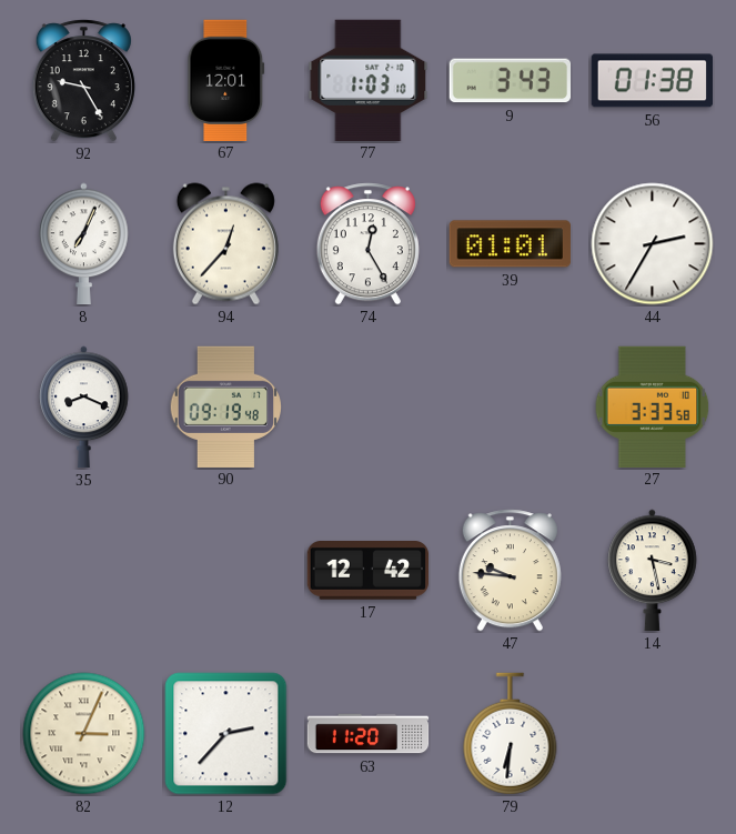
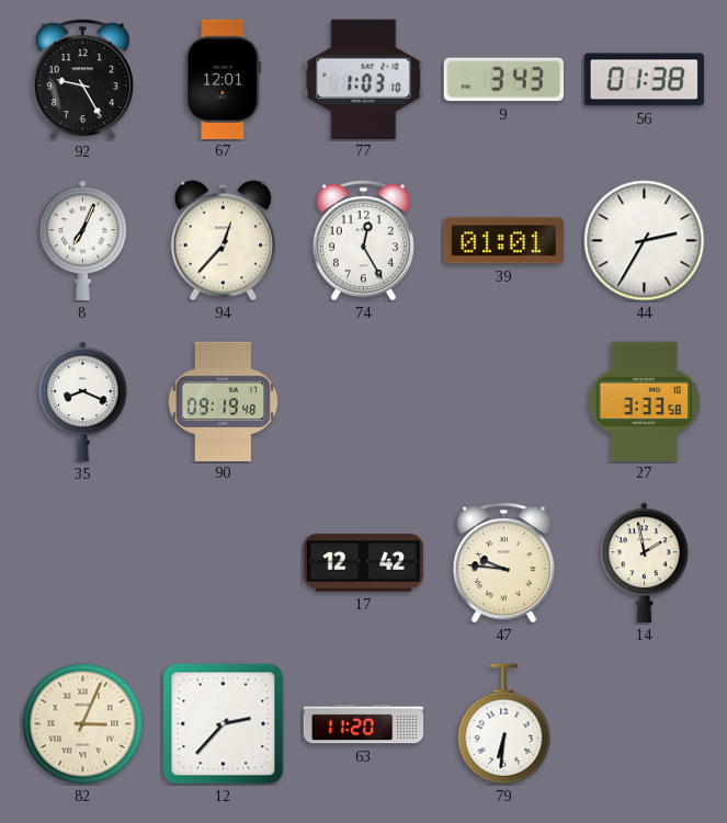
14: 3:28 -> 1:58
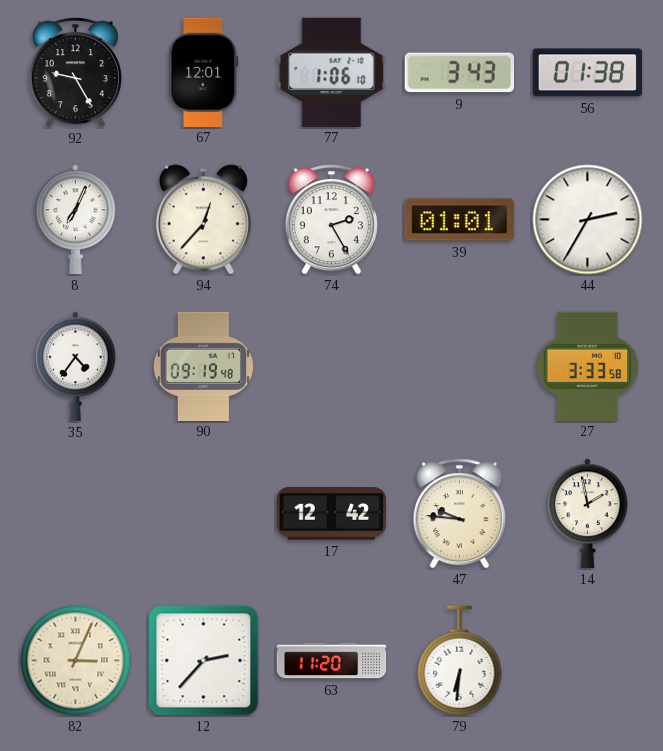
77: 1:03 -> 1:06
74: 12:25 -> 2:25
35: 8:19 -> 4:36
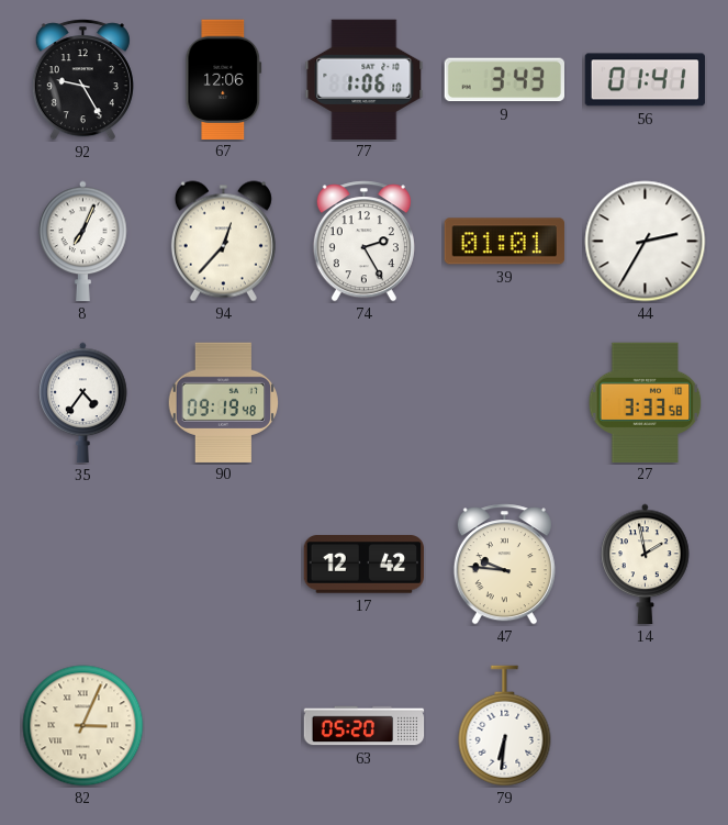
67: 12:01 -> 12:06
56: 01:38 -> 01:41
12: 2:37 -> none
63: 11:20 -> 05:20
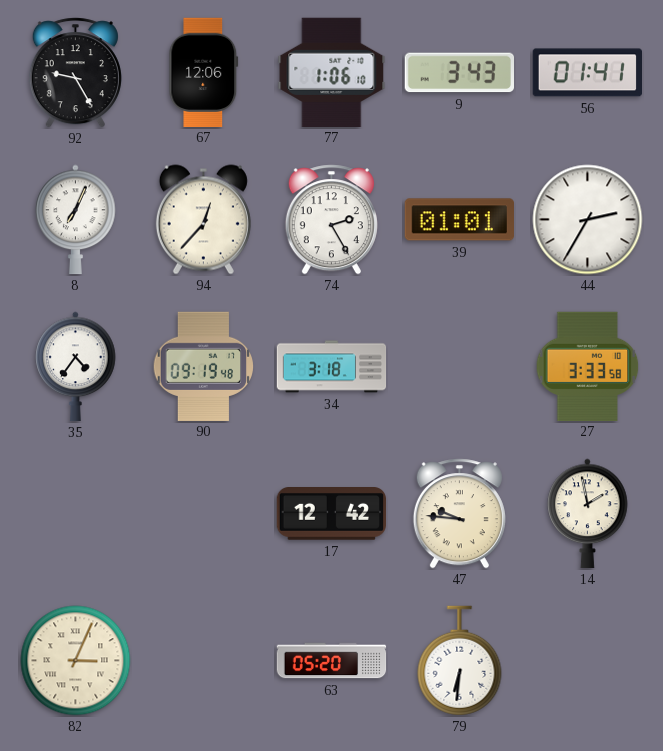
34: none -> 3:18
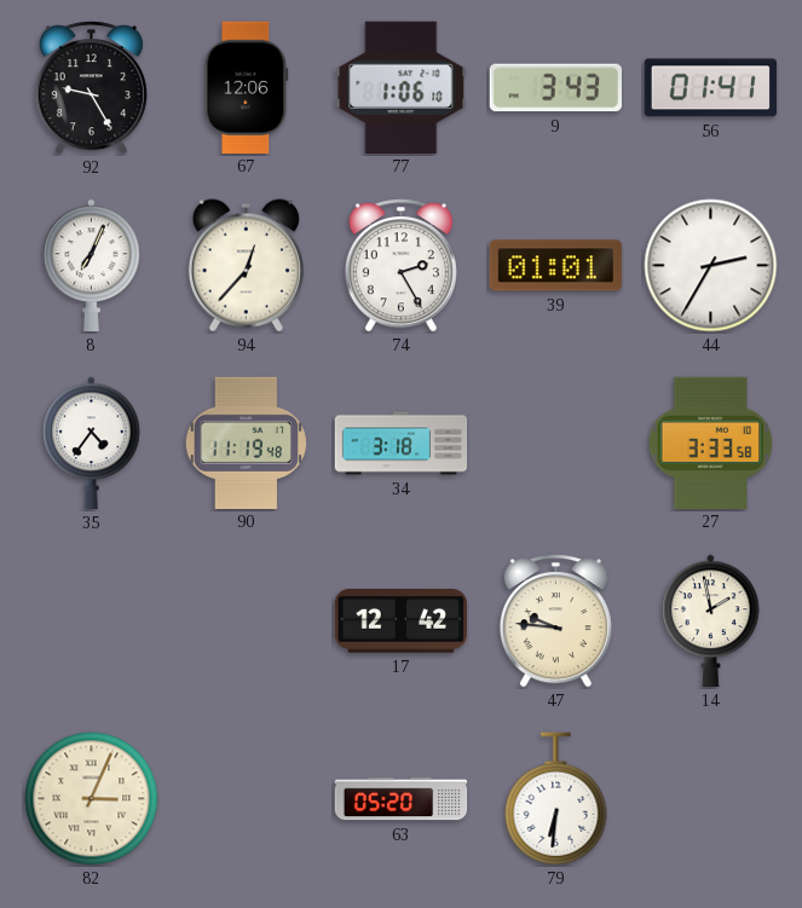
90: 09:19 -> 11:19
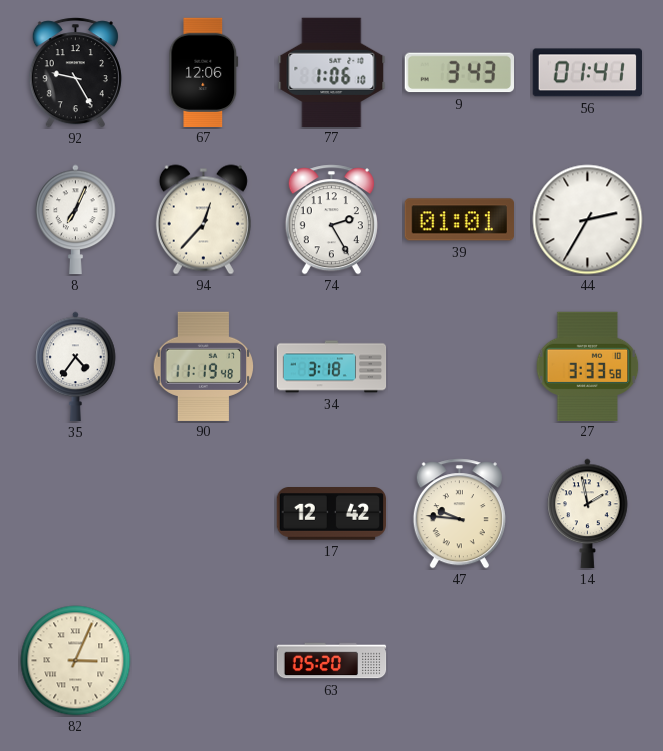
79: 6:31 -> none
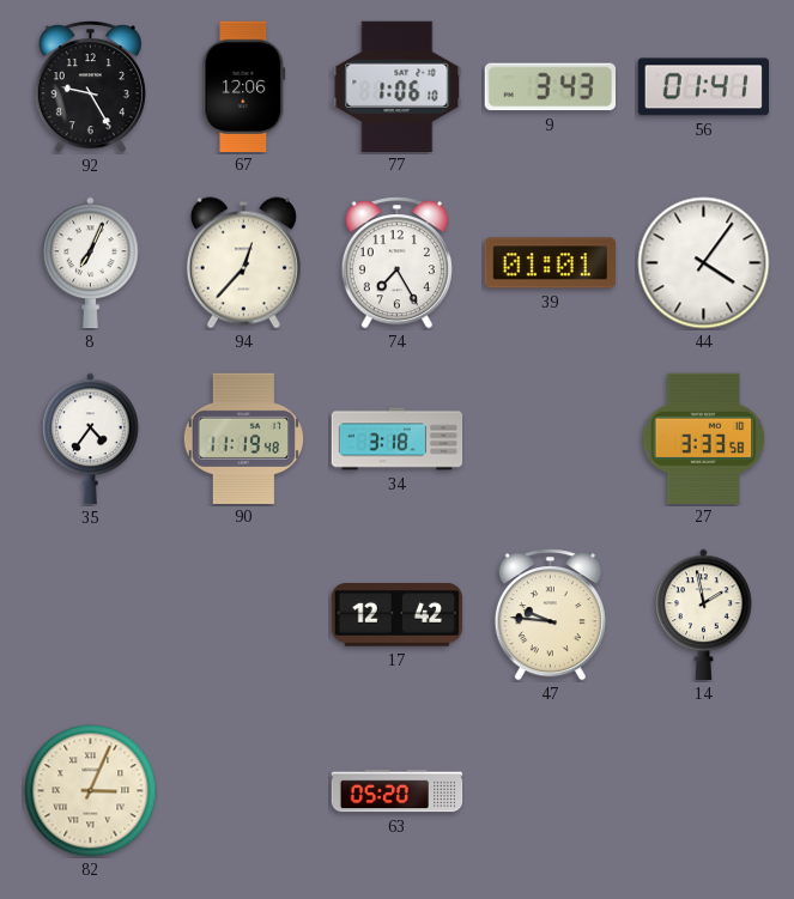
74: 2:25 -> 7:25
44: 2:35 -> 4:06
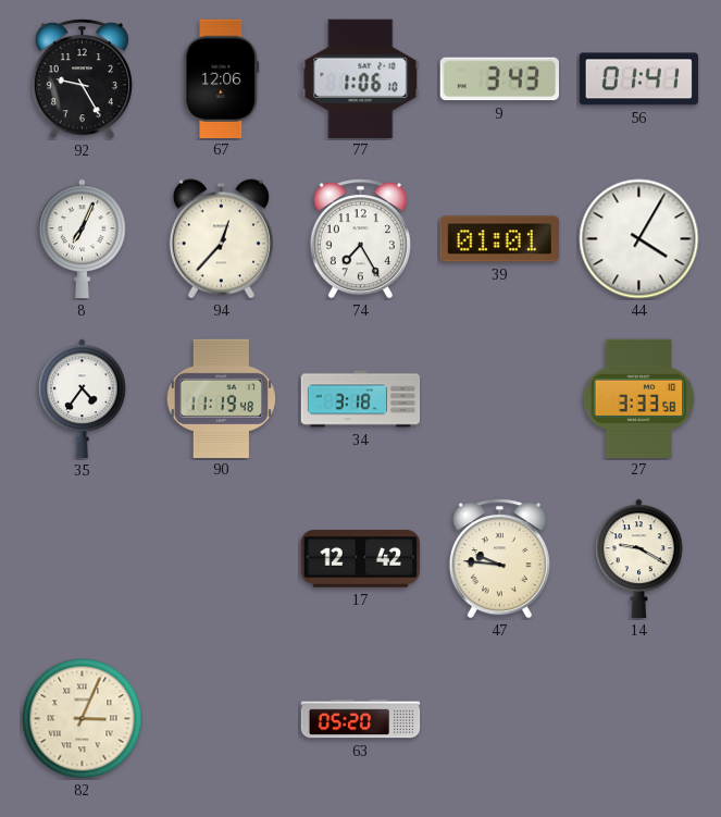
44: 4:06 -> 4:05
14: 1:58 -> 9:20
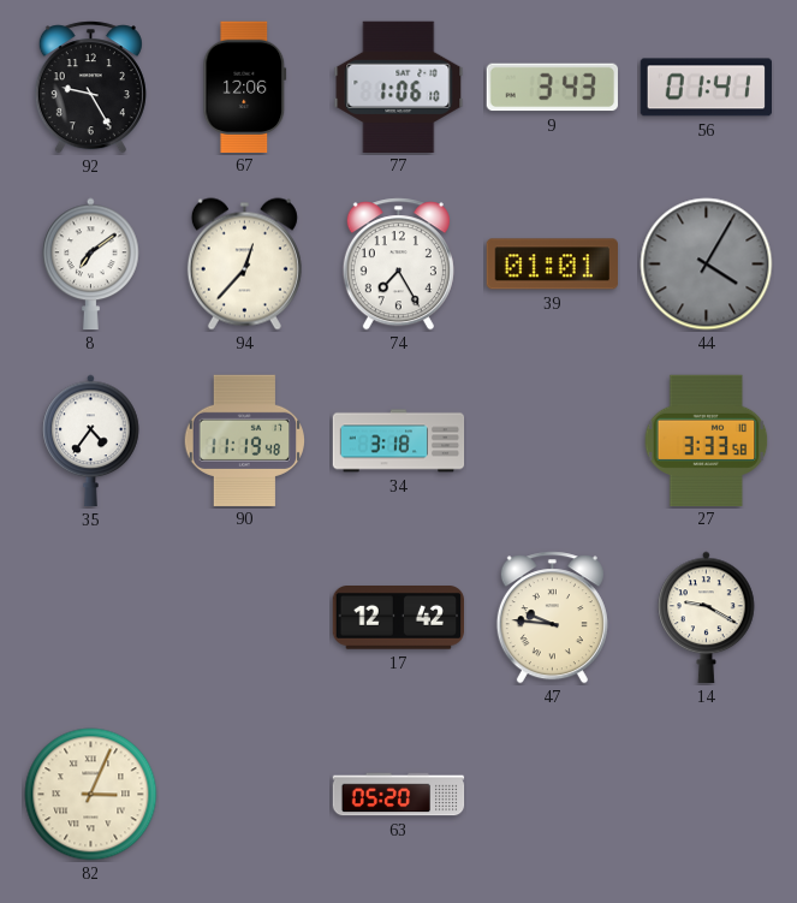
8: 7:04 -> 7:09
44 dial: white -> grey
